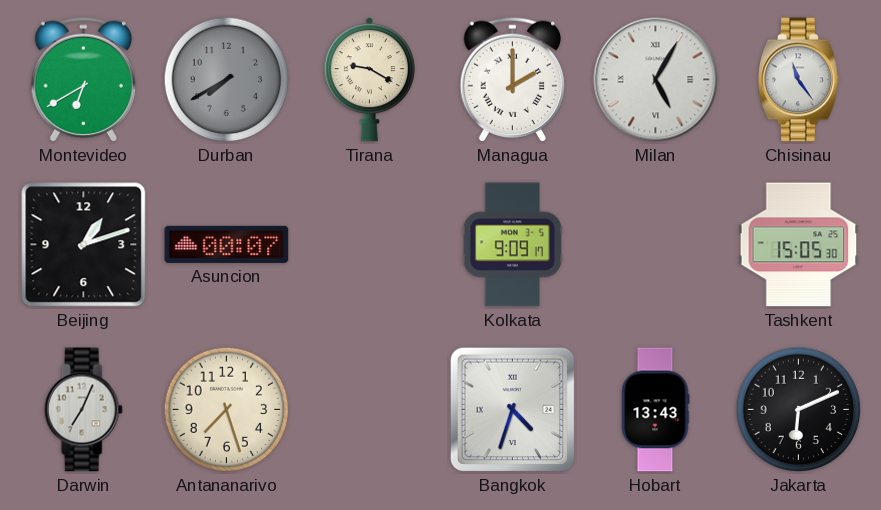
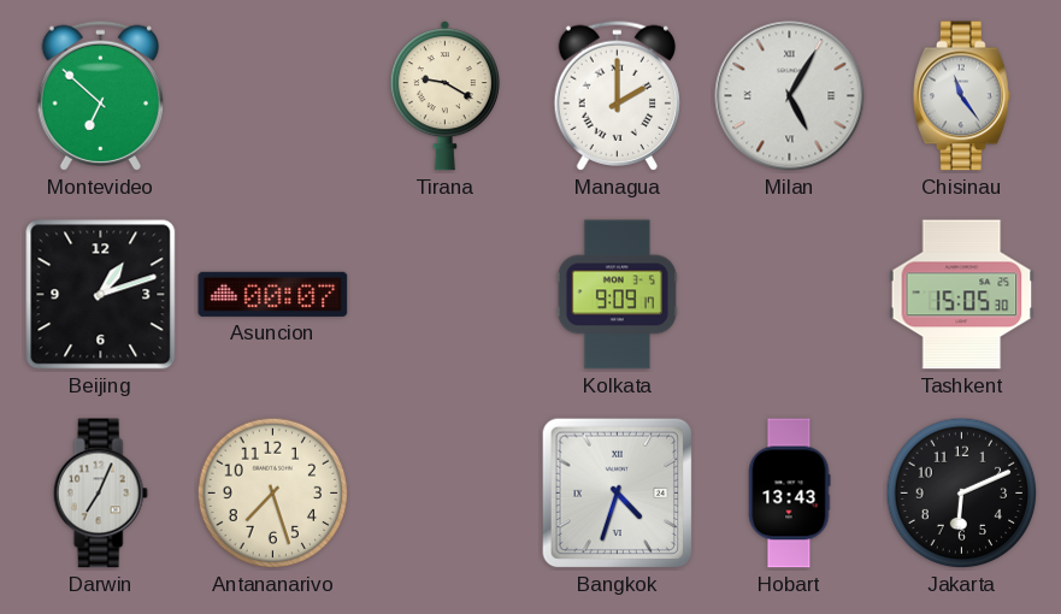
Montevideo: 6:40 -> 6:52
Durban: 7:40 -> none
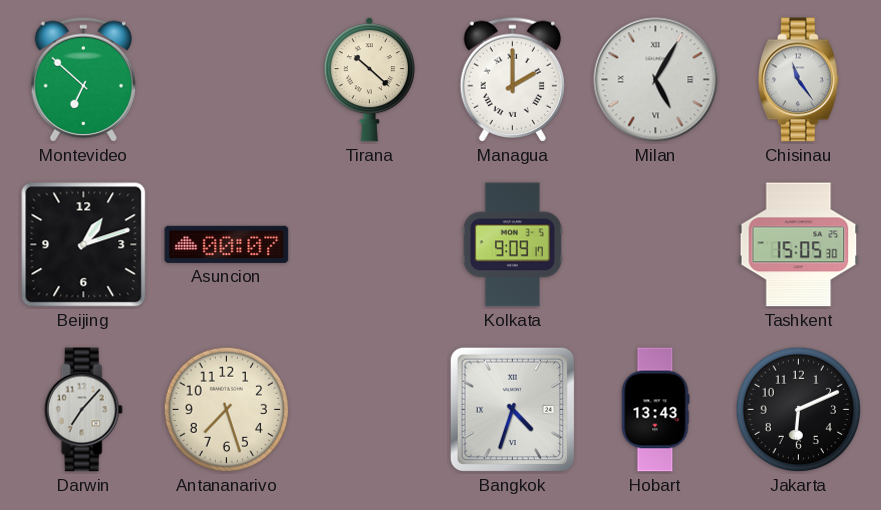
Tirana: 9:20 -> 10:22
Darwin: 7:04 -> 7:07
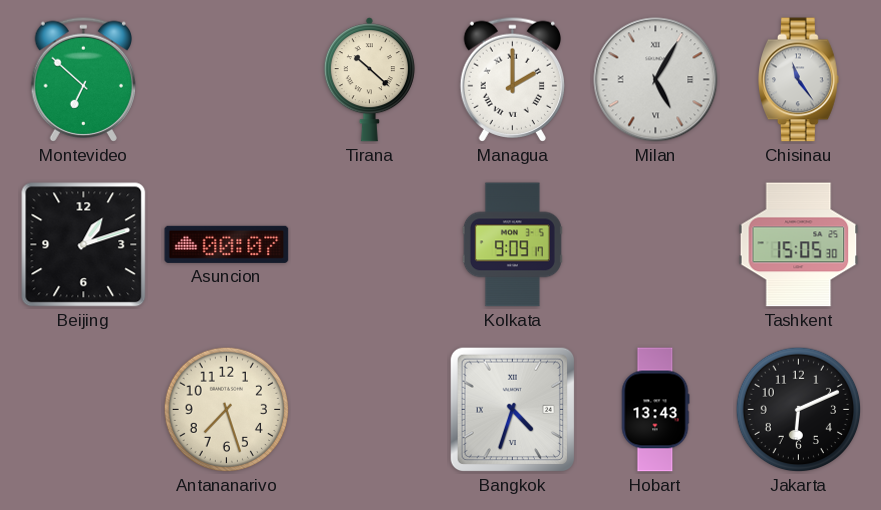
Darwin: 7:07 -> none
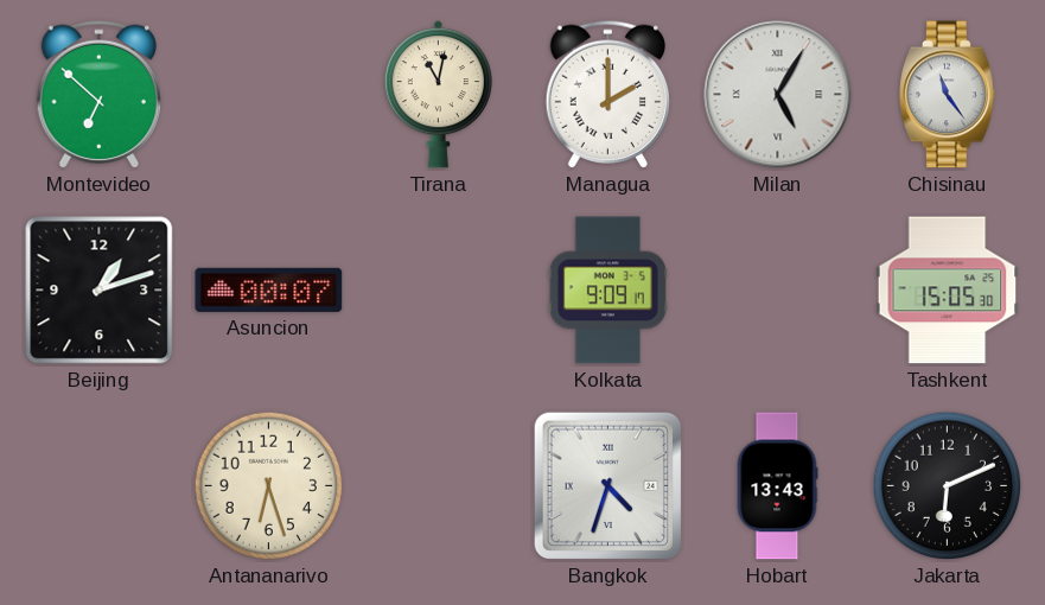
Tirana: 10:22 -> 11:02
Antananarivo: 7:27 -> 6:27
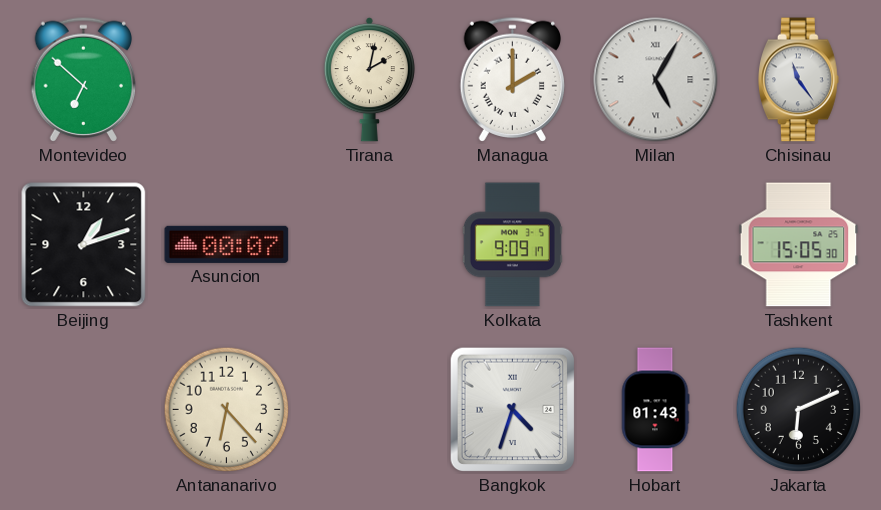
Tirana: 11:02 -> 2:02
Antananarivo: 6:27 -> 6:23
Hobart: 13:43 -> 01:43
